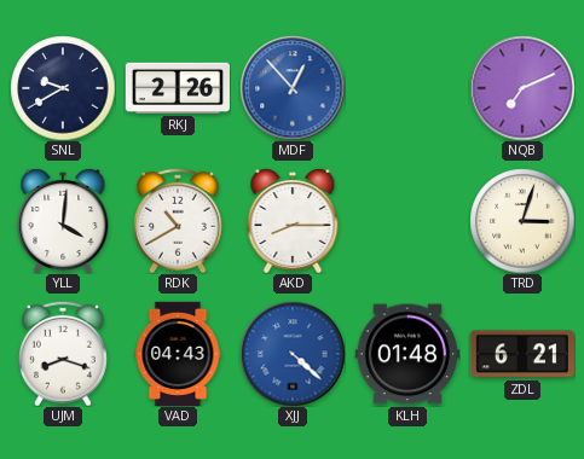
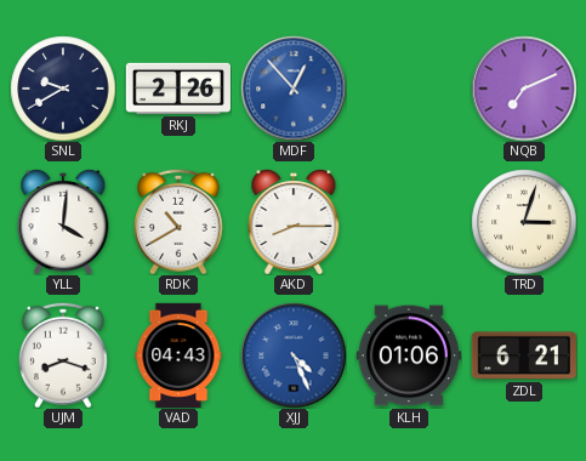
XJJ: 4:22 -> 4:26
KLH: 01:48 -> 01:06
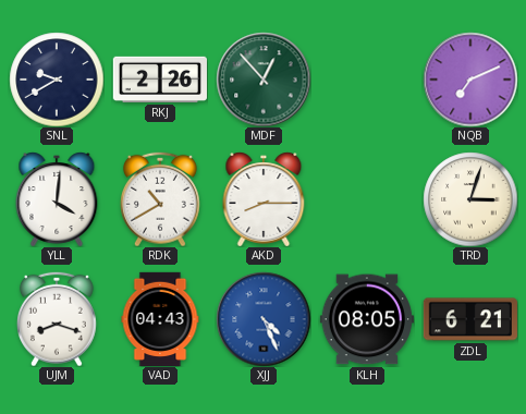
MDF dial: blue -> green
KLH: 01:06 -> 08:05
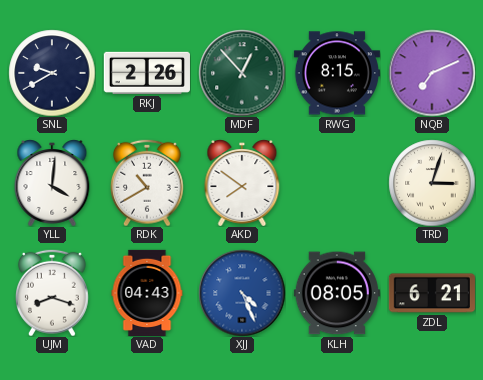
RWG: none -> 8:15
AKD: 8:15 -> 7:51
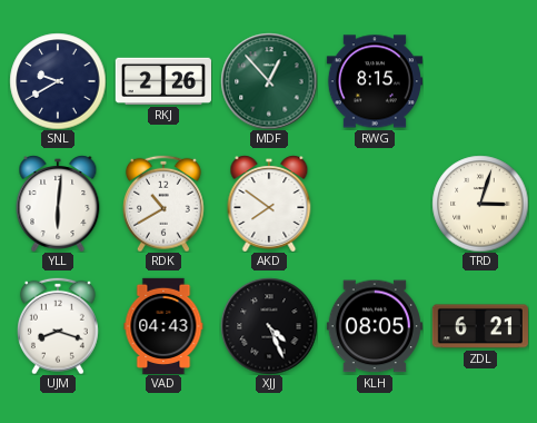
NQB: 7:11 -> none
YLL: 4:01 -> 6:01
XJJ dial: blue -> black
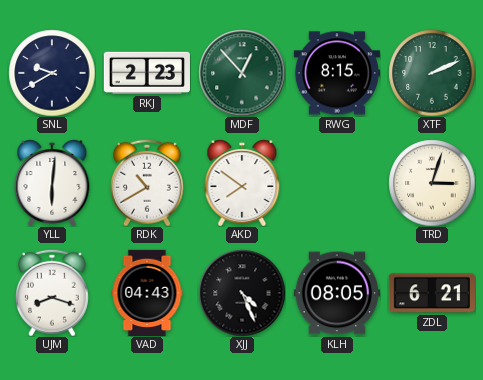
RKJ: 2:26 -> 2:23
XTF: none -> 2:11
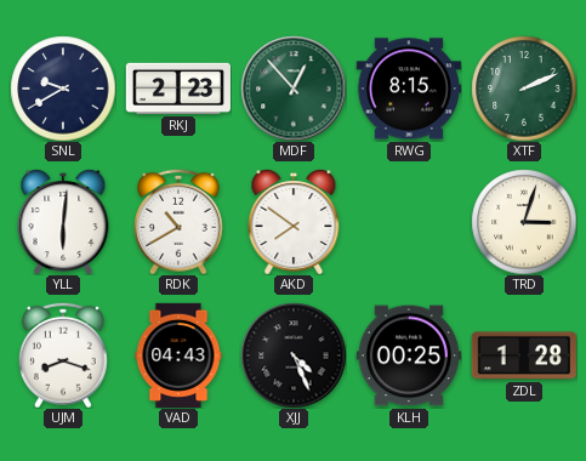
KLH: 08:05 -> 00:25
ZDL: 6:21 -> 1:28
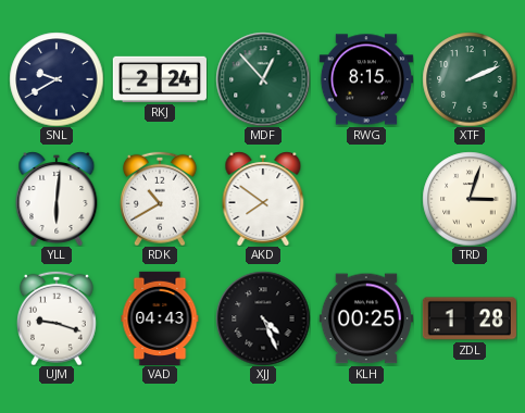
RKJ: 2:23 -> 2:24
UJM: 8:18 -> 9:18
